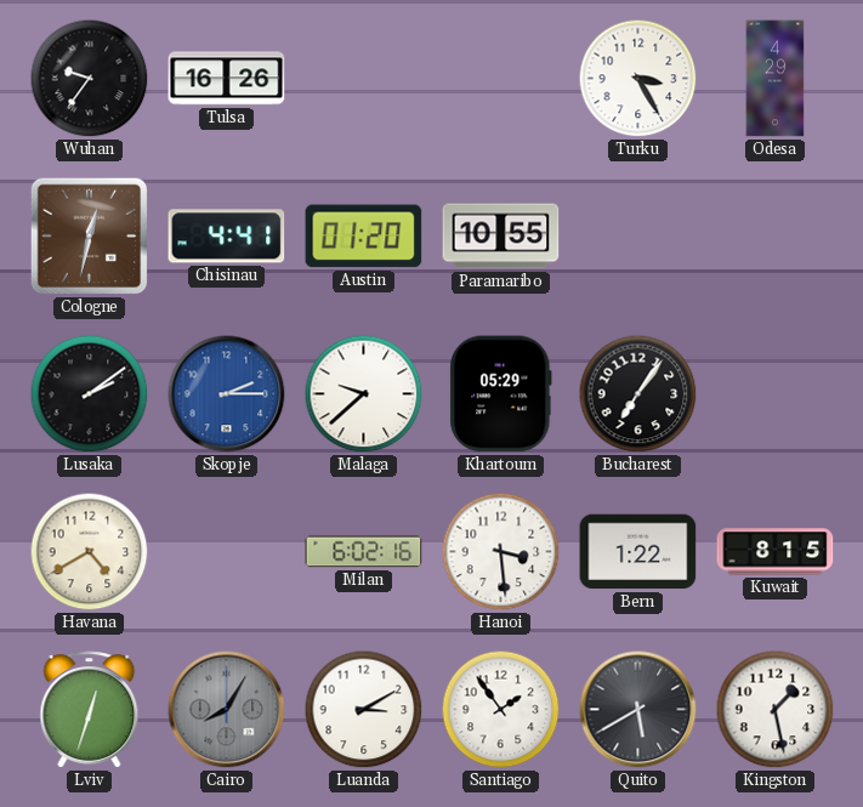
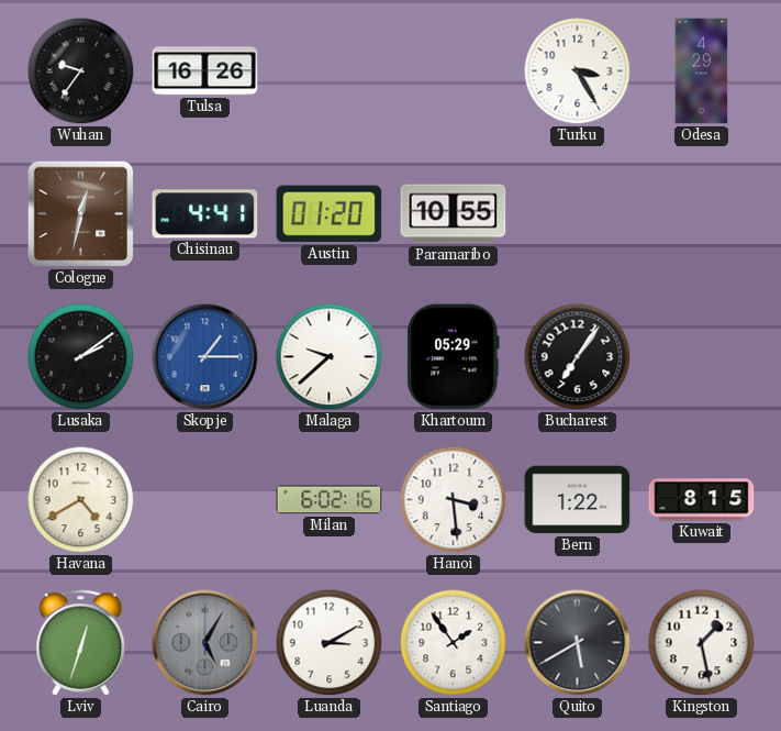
Skopje: 2:15 -> 1:15
Cairo: 8:05 -> 5:05
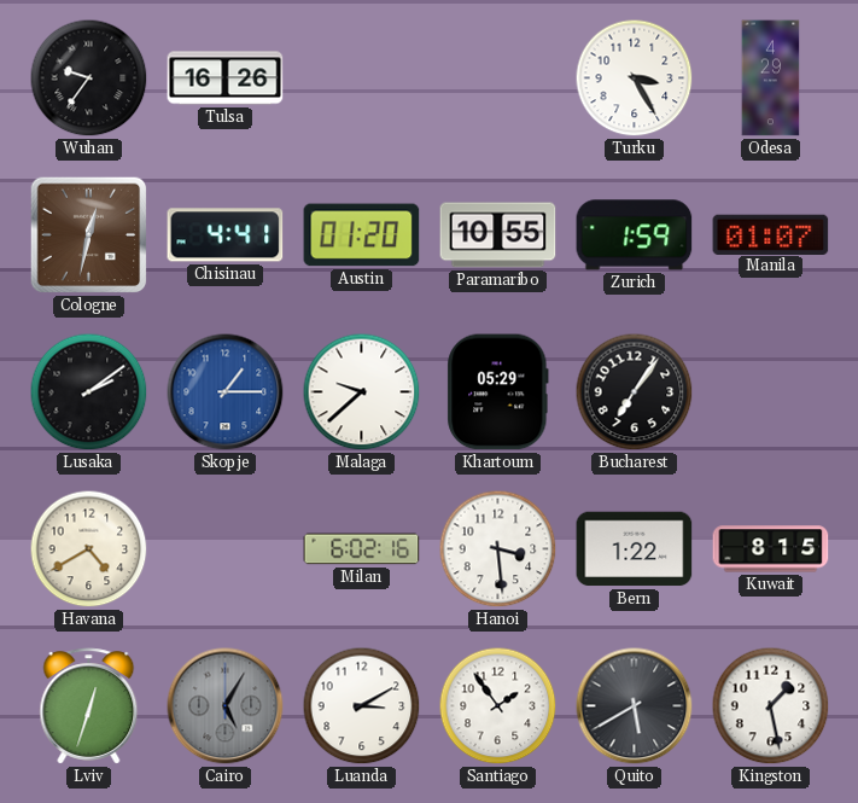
Zurich: none -> 1:59
Manila: none -> 01:07
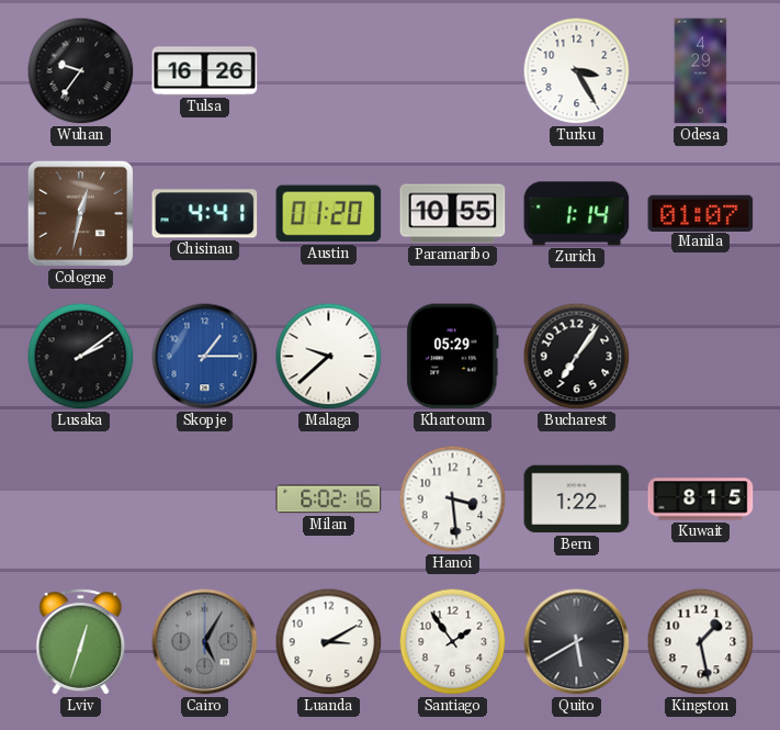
Zurich: 1:59 -> 1:14
Havana: 4:40 -> none
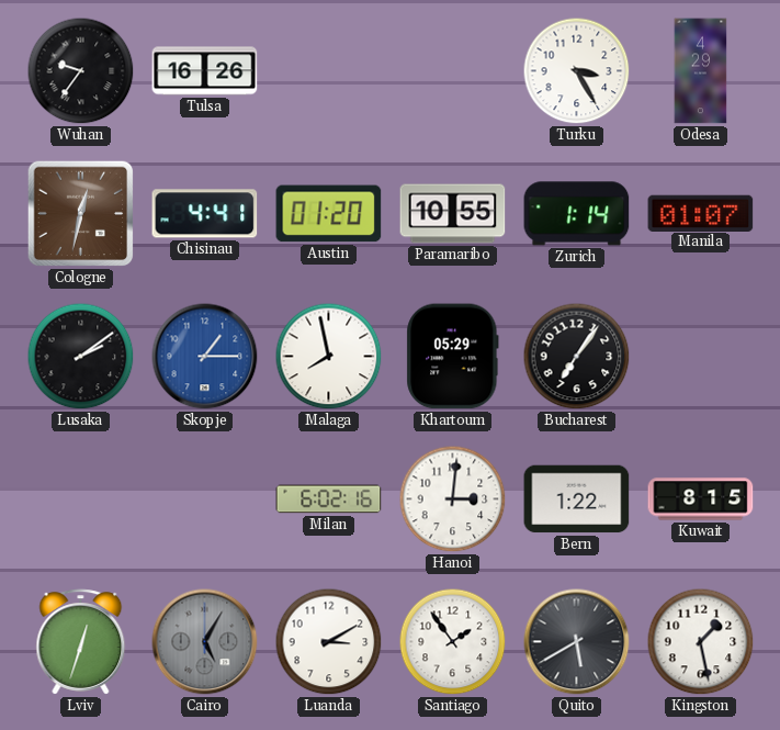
Malaga: 9:38 -> 7:58
Hanoi: 3:29 -> 3:01
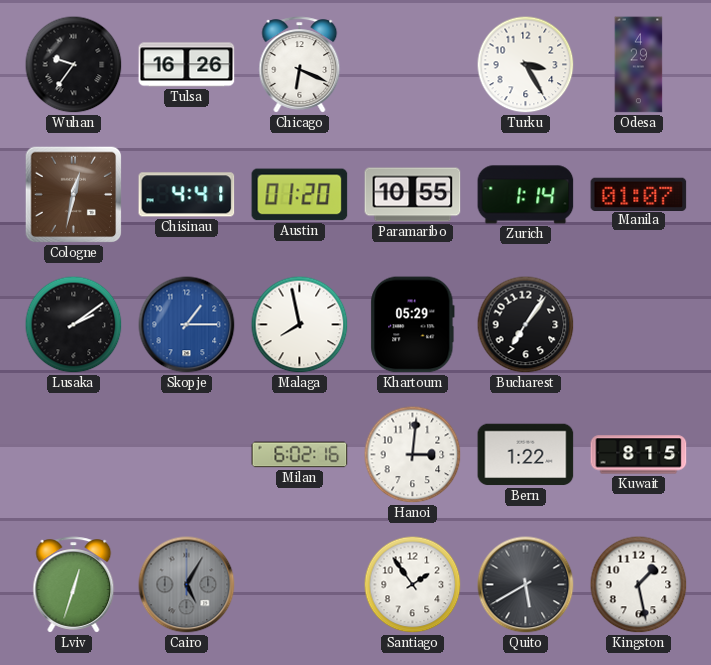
Chicago: none -> 6:19
Luanda: 3:10 -> none
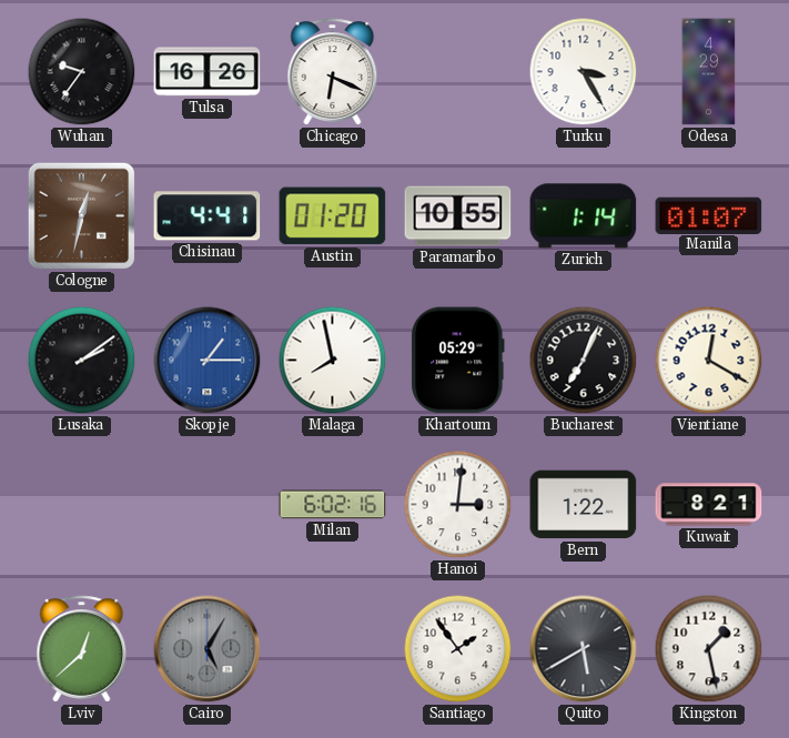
Bucharest: 7:06 -> 7:04
Vientiane: none -> 12:20
Kuwait: 8:15 -> 8:21
Lviv: 12:33 -> 12:38
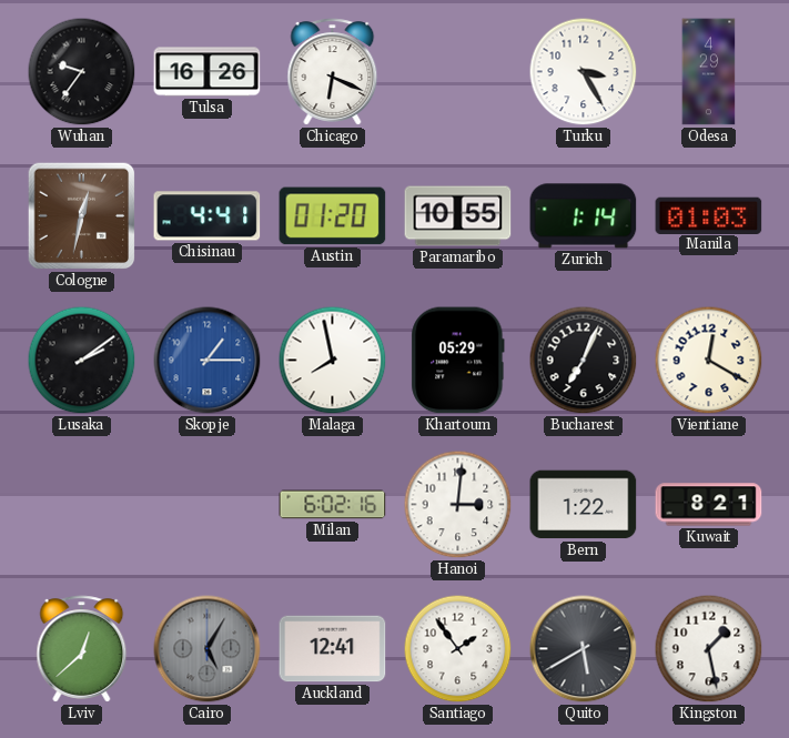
Manila: 01:07 -> 01:03
Auckland: none -> 12:41
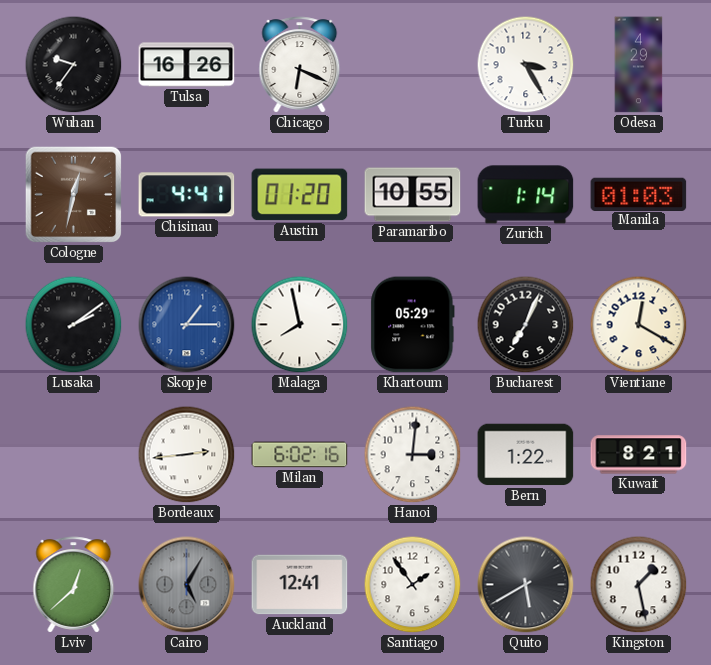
Bordeaux: none -> 2:44
